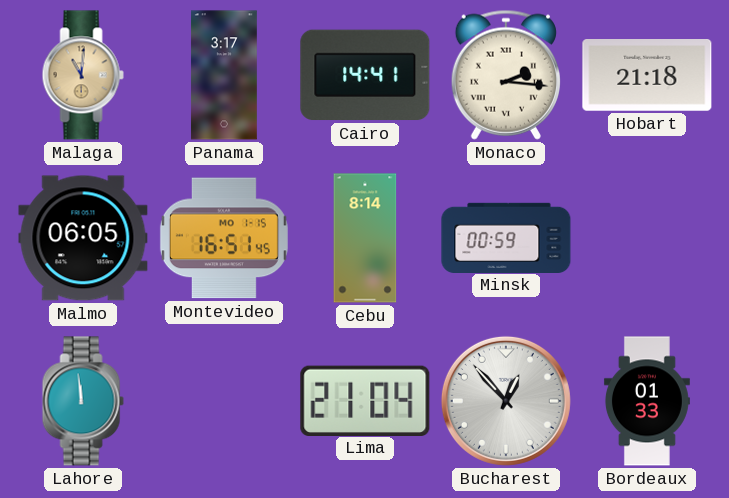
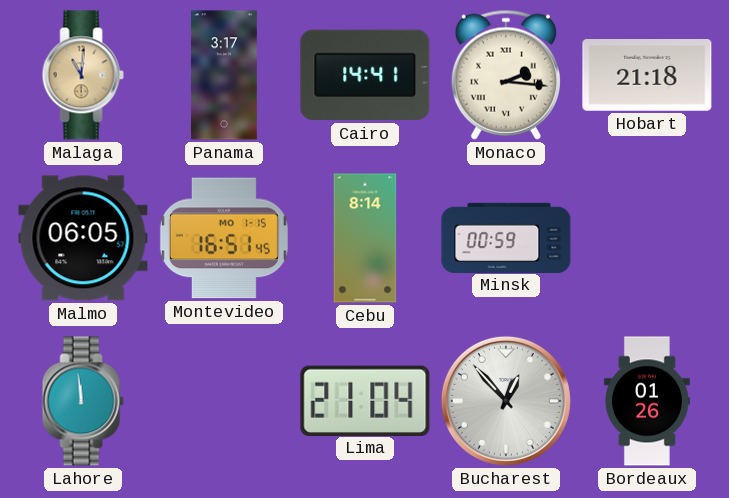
Bordeaux: 01:33 -> 01:26
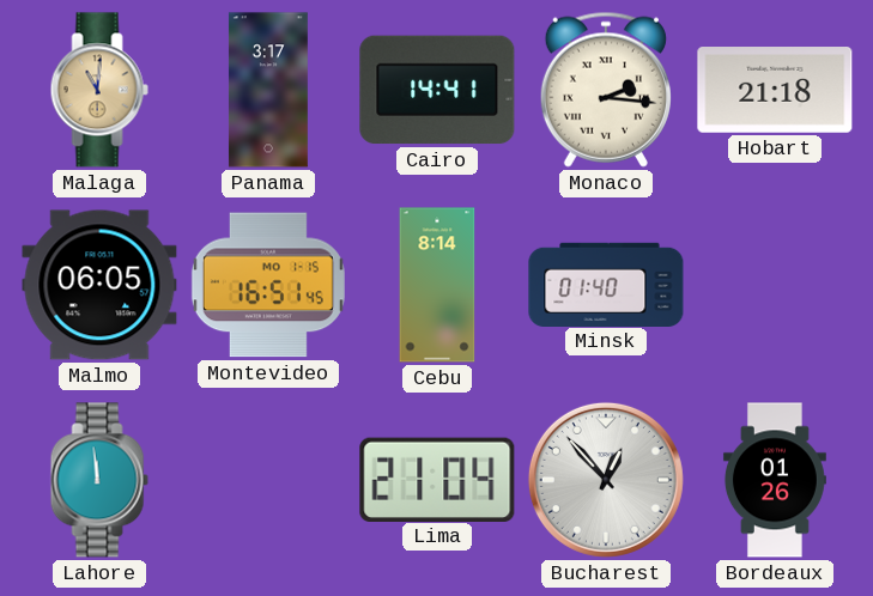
Minsk: 00:59 -> 01:40
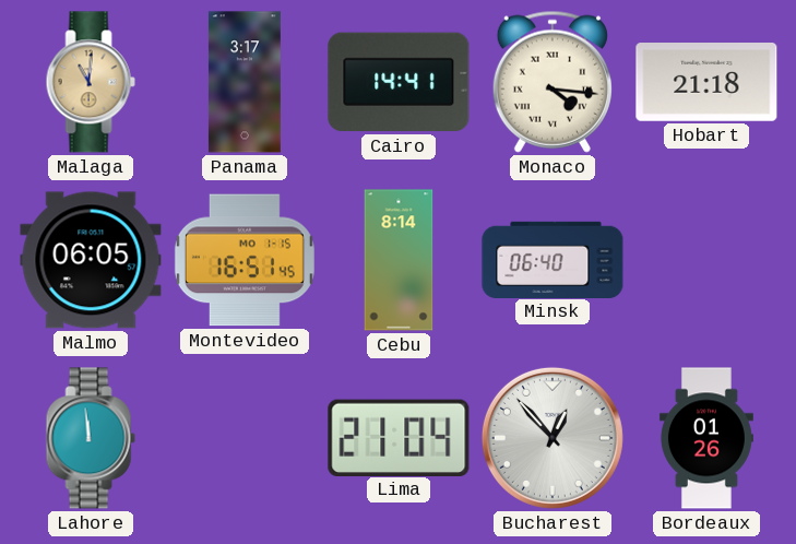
Monaco: 2:16 -> 4:16
Minsk: 01:40 -> 06:40
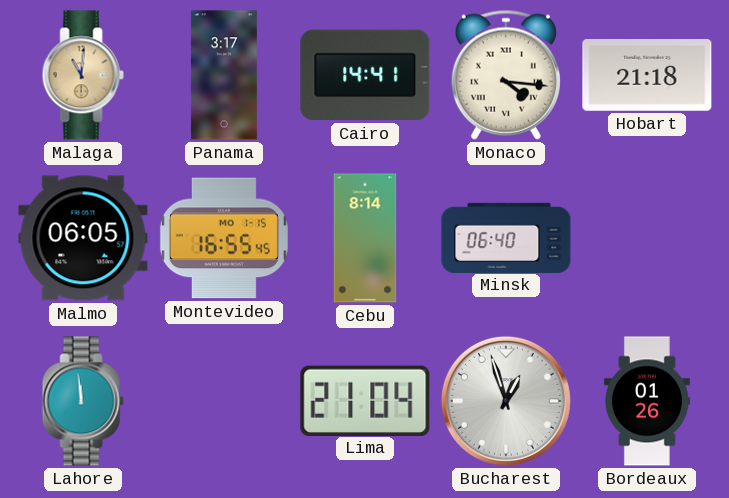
Montevideo: 16:51 -> 16:55
Bucharest: 12:53 -> 12:57
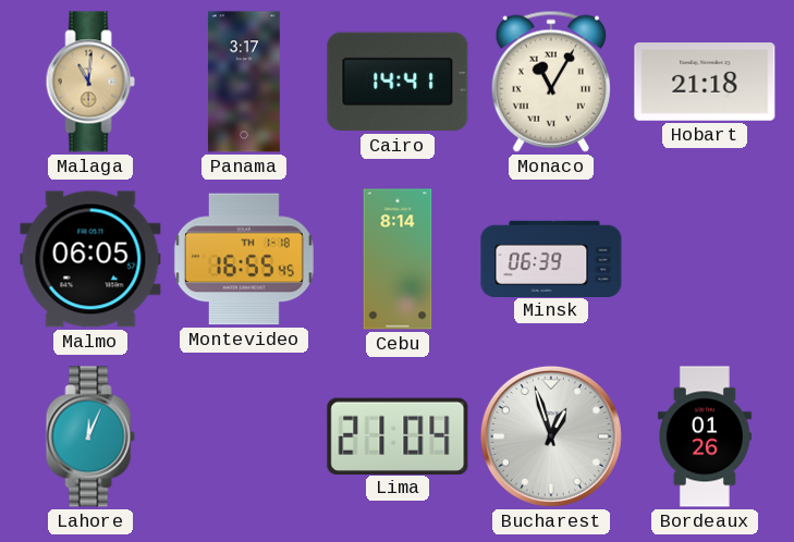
Monaco: 4:16 -> 11:05
Montevideo date: MO 1-15 -> TH 1-18
Minsk: 06:40 -> 06:39
Lahore: 11:59 -> 12:04
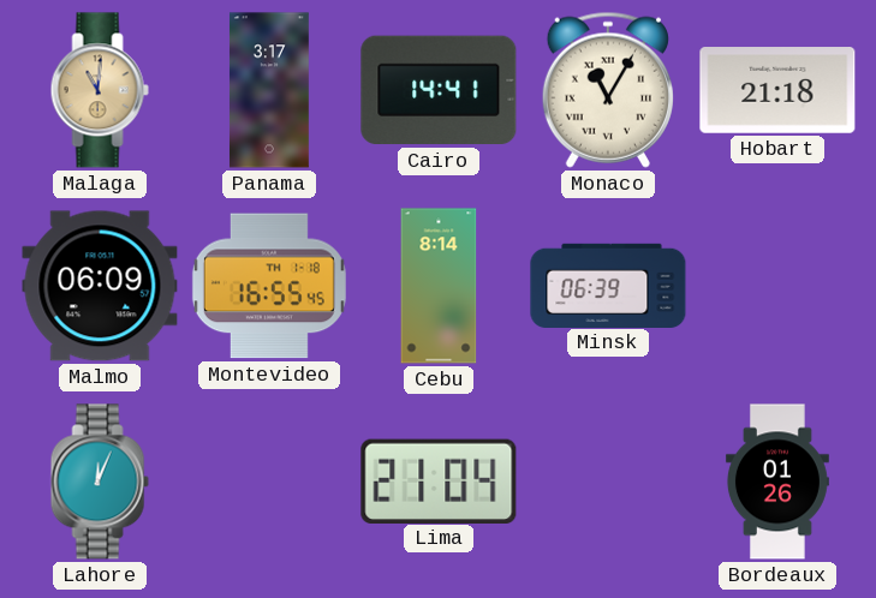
Malmo: 06:05 -> 06:09
Bucharest: 12:57 -> none
